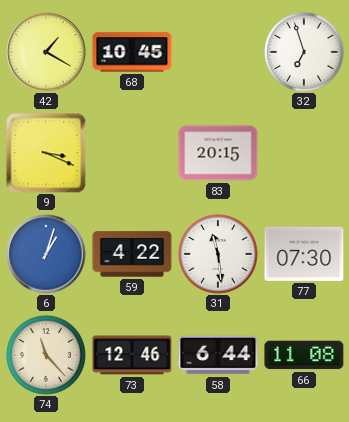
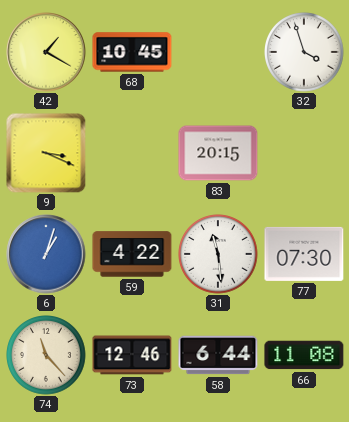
32: 6:57 -> 3:57
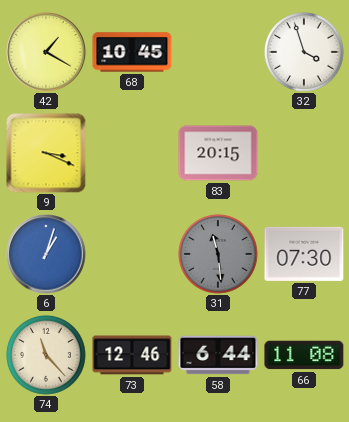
59: 4:22 -> none
31 dial: white -> grey
